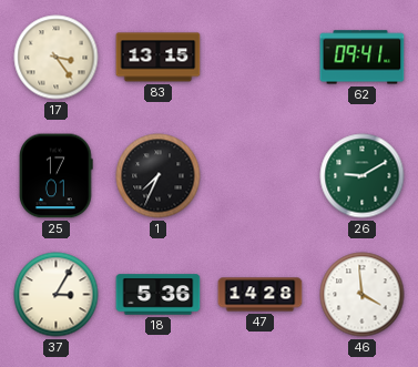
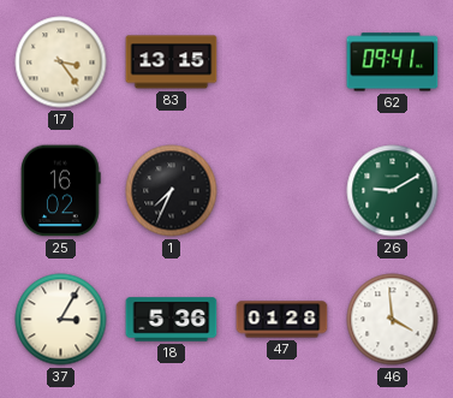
25: 17:01 -> 16:02
47: 14:28 -> 01:28
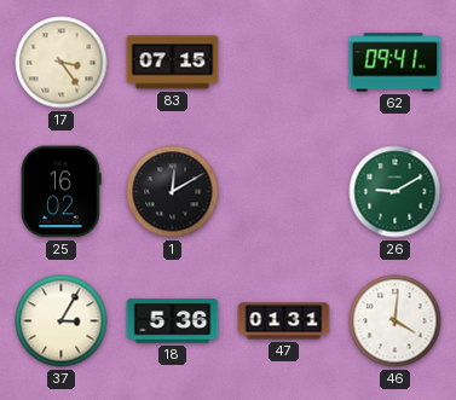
83: 13:15 -> 07:15
1: 7:34 -> 12:10
47: 01:28 -> 01:31
46: 3:59 -> 4:01
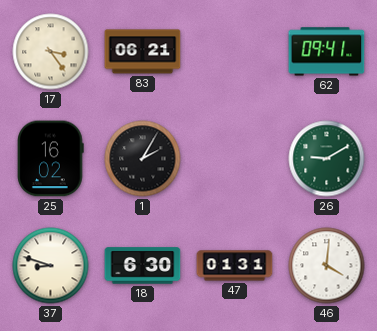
83: 07:15 -> 06:21
1: 12:10 -> 2:05
37: 3:05 -> 8:48
18: 5:36 -> 6:30
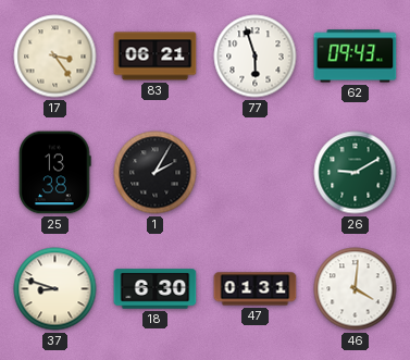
77: none -> 5:57
62: 09:41 -> 09:43
25: 16:02 -> 13:38
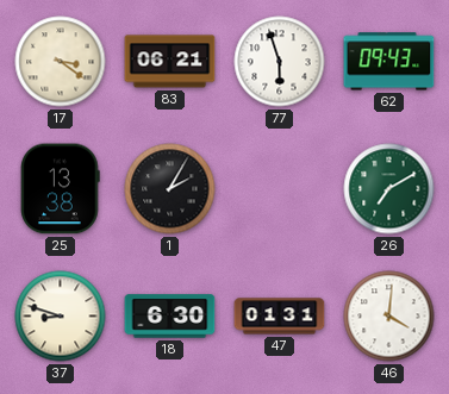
17: 3:24 -> 3:21
26: 9:10 -> 7:10
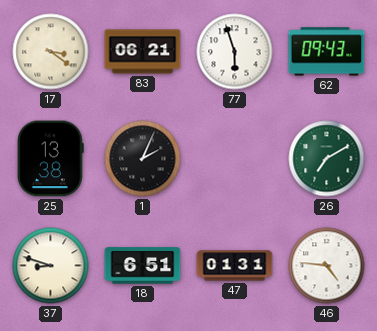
1: 2:05 -> 2:04
18: 6:30 -> 6:51
46: 4:01 -> 4:46
